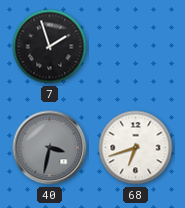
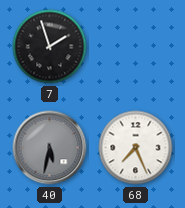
40: 3:32 -> 5:32
68: 6:42 -> 7:26
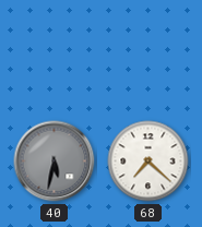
7: 1:57 -> none
68: 7:26 -> 7:22
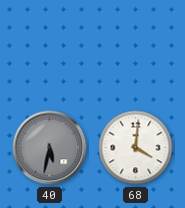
68: 7:22 -> 4:01
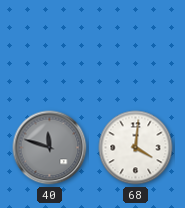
40: 5:32 -> 11:48
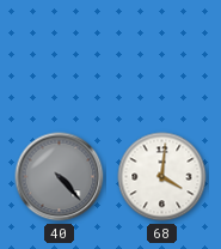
40: 11:48 -> 4:23
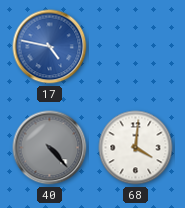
17: none -> 4:47
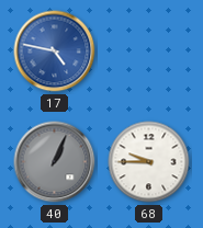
40: 4:23 -> 1:04
68: 4:01 -> 9:45
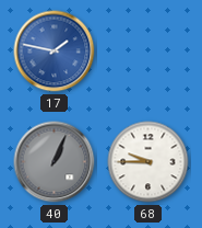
17: 4:47 -> 1:47
